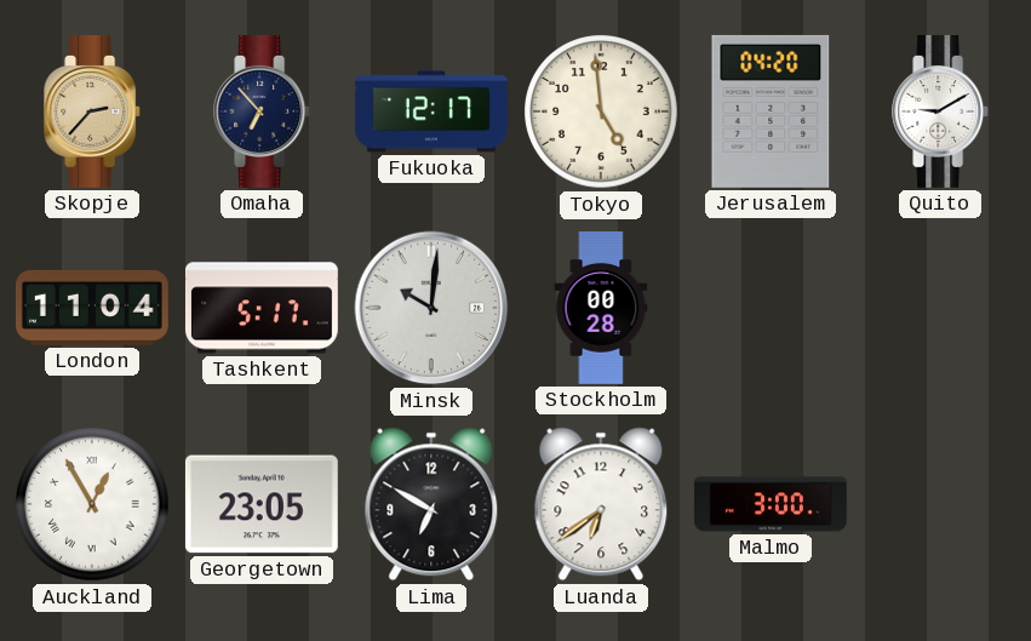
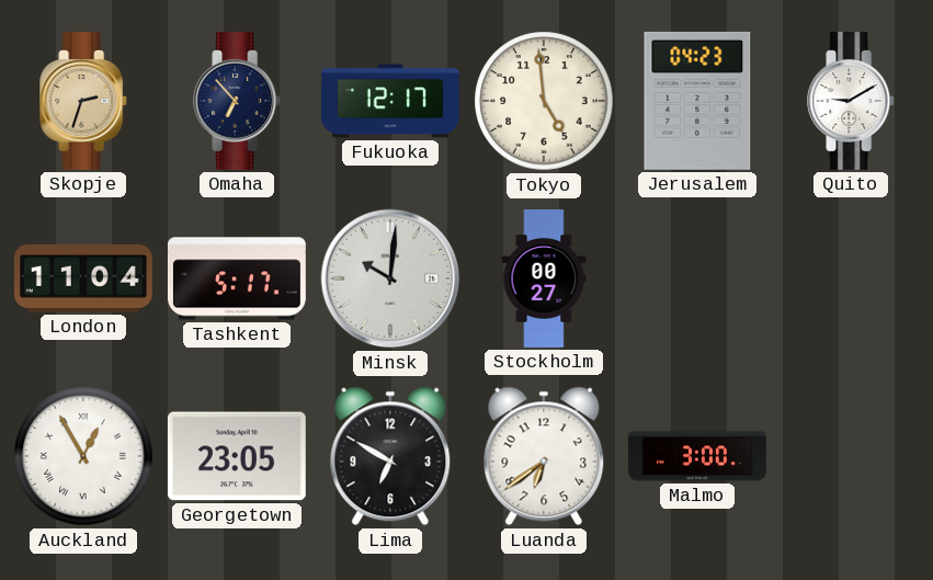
Skopje: 2:37 -> 2:33
Jerusalem: 04:20 -> 04:23
Stockholm: 00:28 -> 00:27
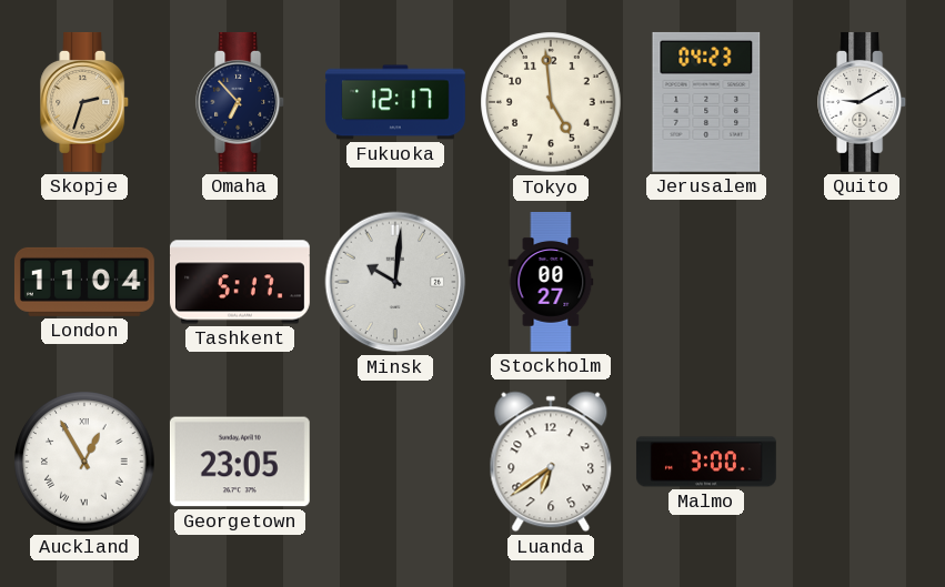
Lima: 6:50 -> none
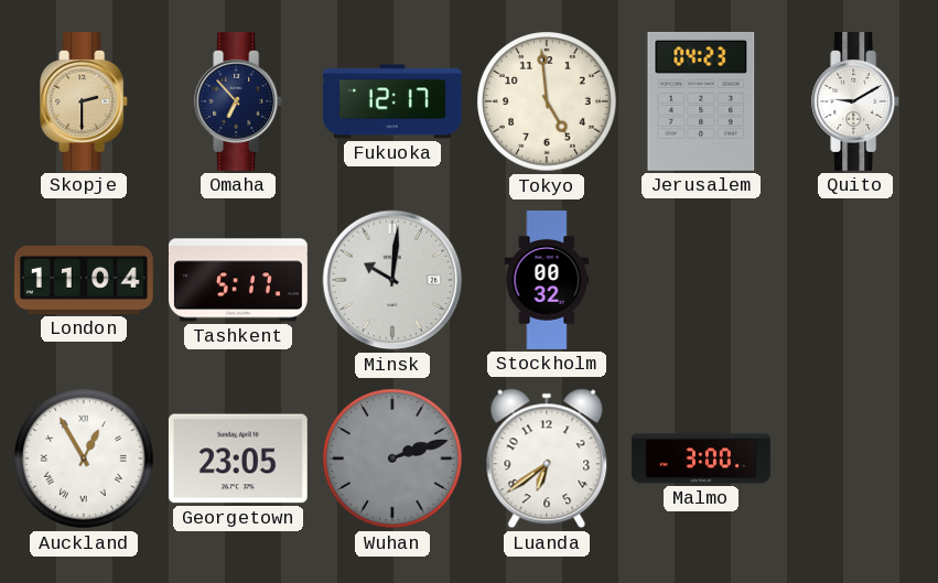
Skopje: 2:33 -> 2:30
Stockholm: 00:27 -> 00:32
Wuhan: none -> 2:12
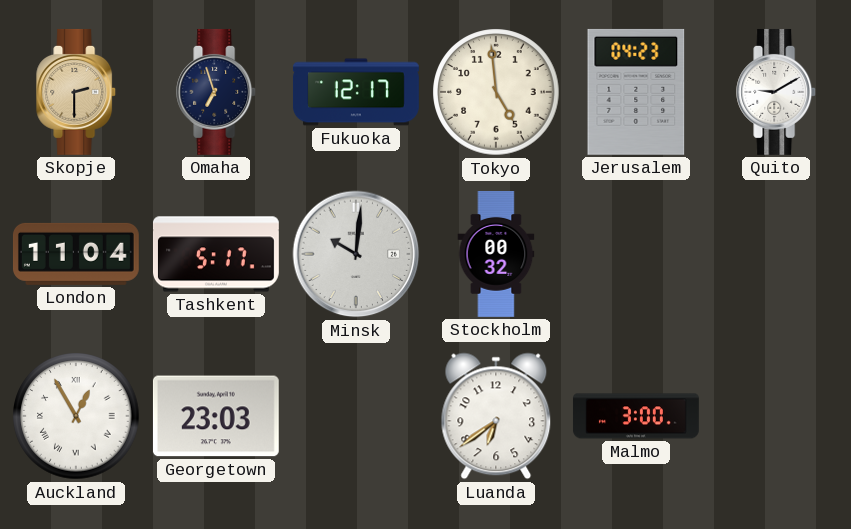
Omaha: 6:53 -> 6:57
Georgetown: 23:05 -> 23:03
Wuhan: 2:12 -> none
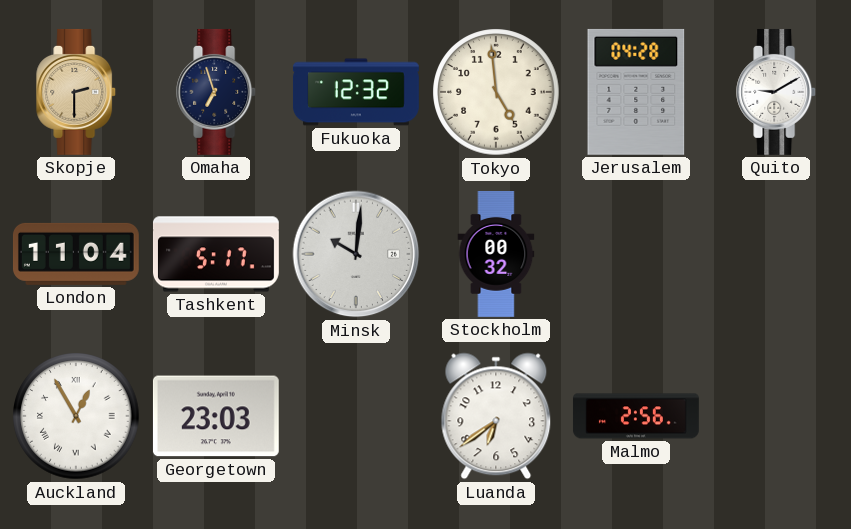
Fukuoka: 12:17 -> 12:32
Jerusalem: 04:23 -> 04:28
Malmo: 3:00 -> 2:56
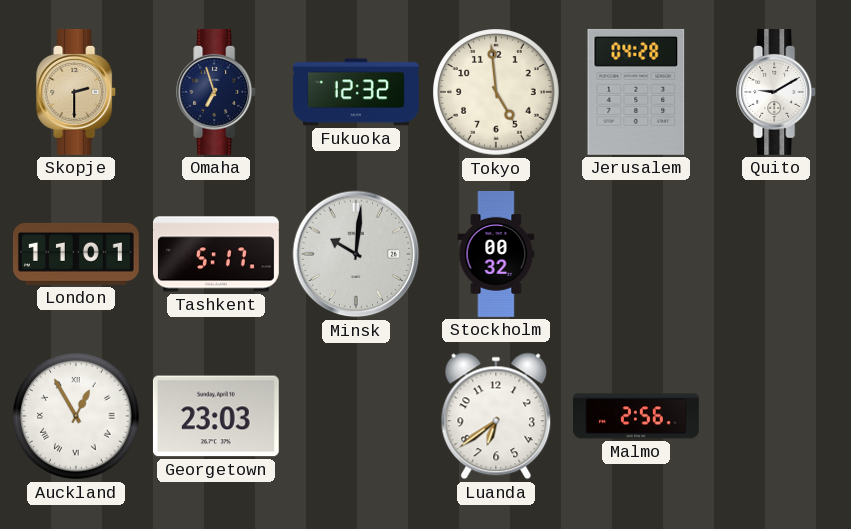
London: 11:04 -> 11:01
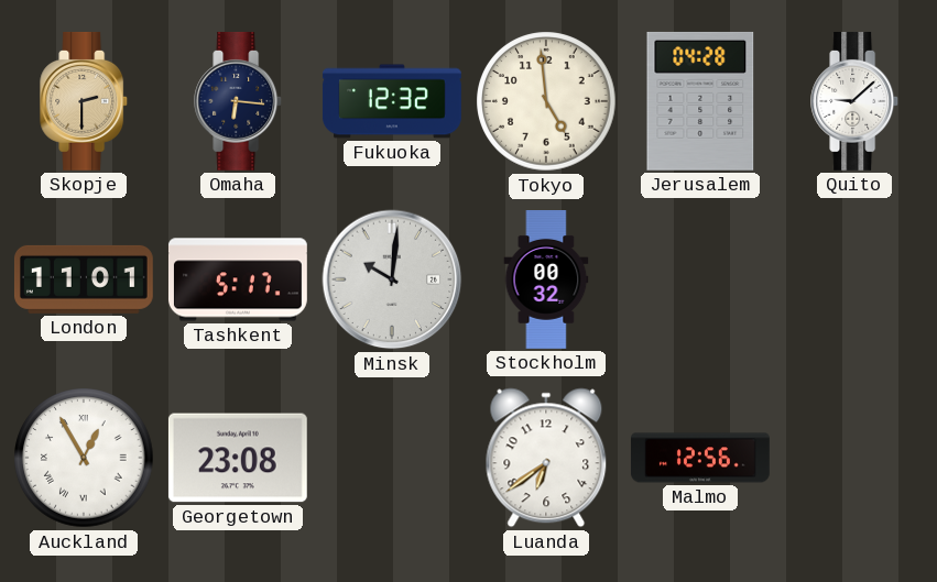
Omaha: 6:57 -> 6:16
Quito: 9:10 -> 9:08
Georgetown: 23:03 -> 23:08
Malmo: 2:56 -> 12:56
